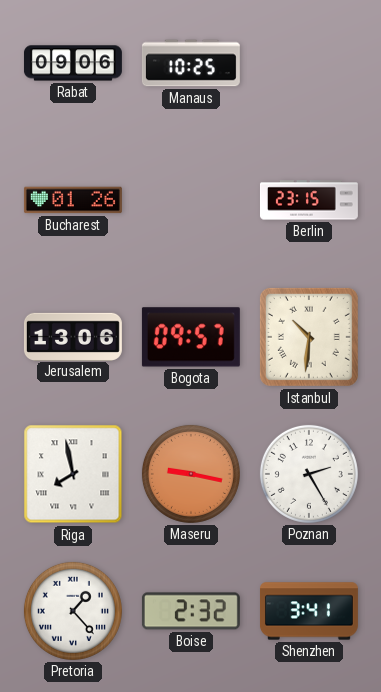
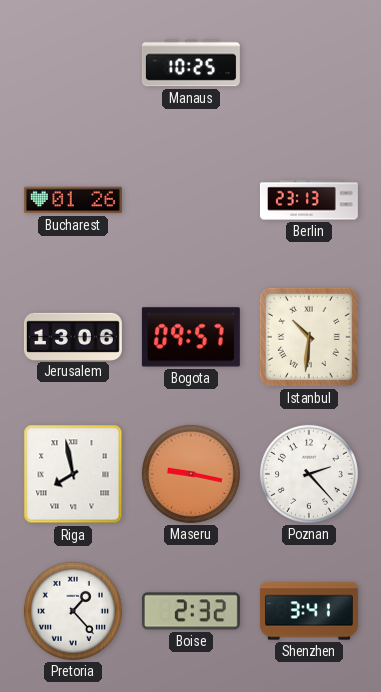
Rabat: 09:06 -> none
Berlin: 23:15 -> 23:13
Poznan: 2:25 -> 2:23
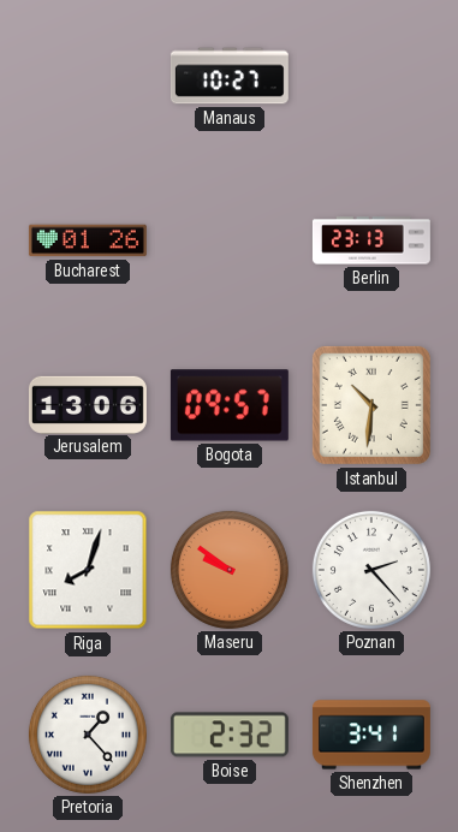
Manaus: 10:25 -> 10:27
Riga: 7:58 -> 8:03
Maseru: 9:17 -> 9:51
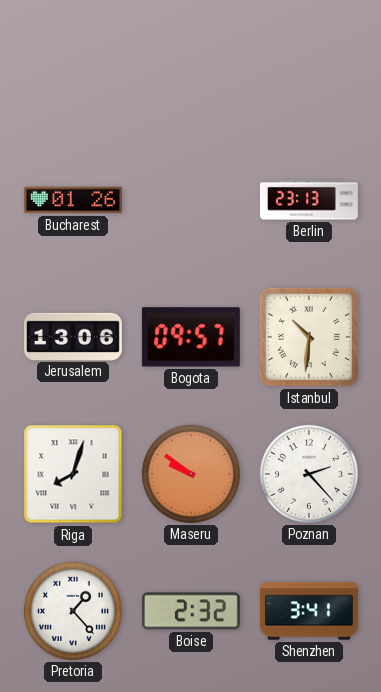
Manaus: 10:27 -> none
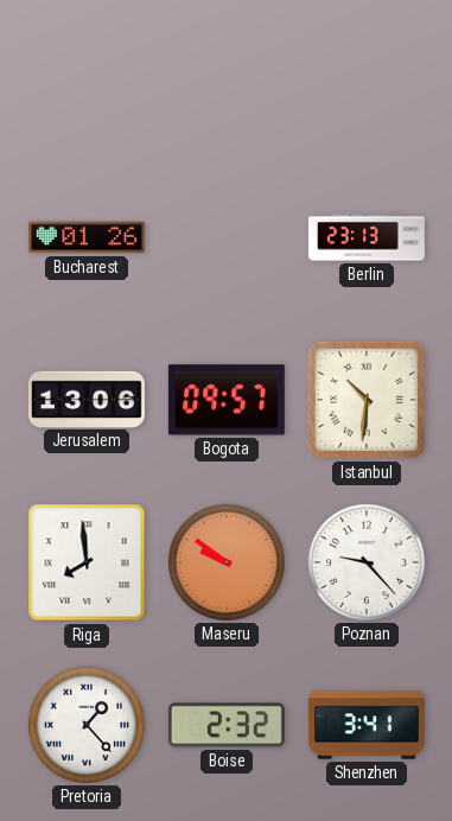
Riga: 8:03 -> 7:59
Poznan: 2:23 -> 9:23
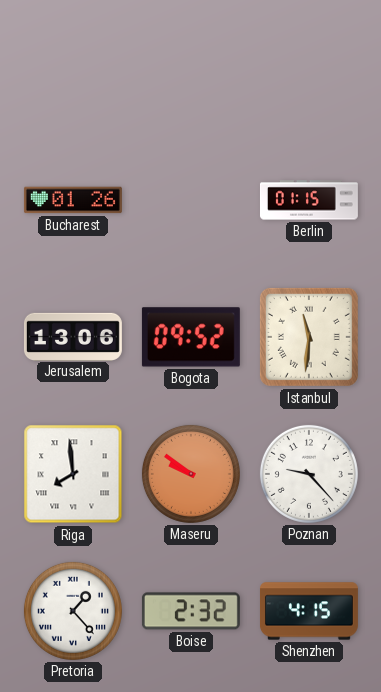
Berlin: 23:13 -> 01:15
Bogota: 09:57 -> 09:52
Istanbul: 10:31 -> 11:31
Shenzhen: 3:41 -> 4:15
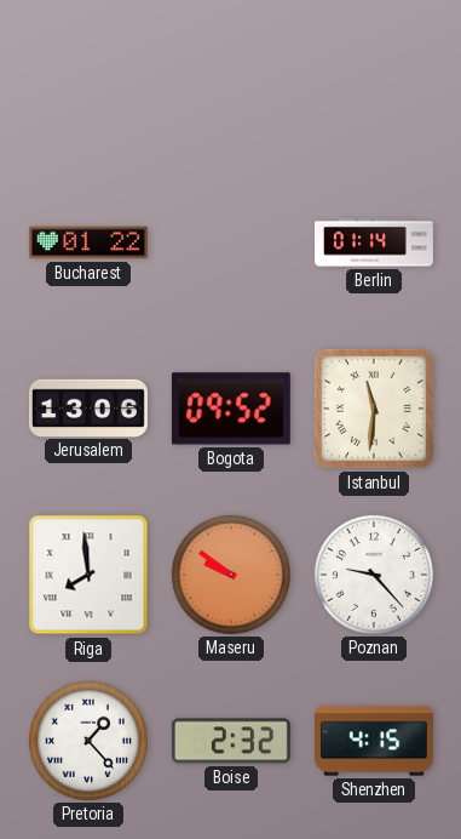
Bucharest: 01:26 -> 01:22
Berlin: 01:15 -> 01:14
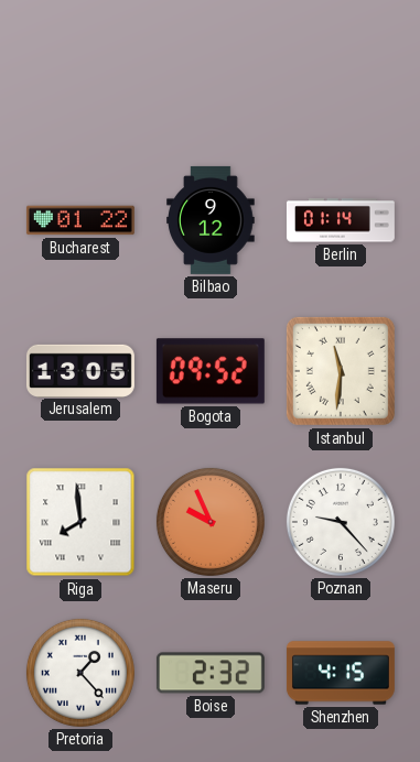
Bilbao: none -> 9:12
Jerusalem: 13:06 -> 13:05
Maseru: 9:51 -> 9:56
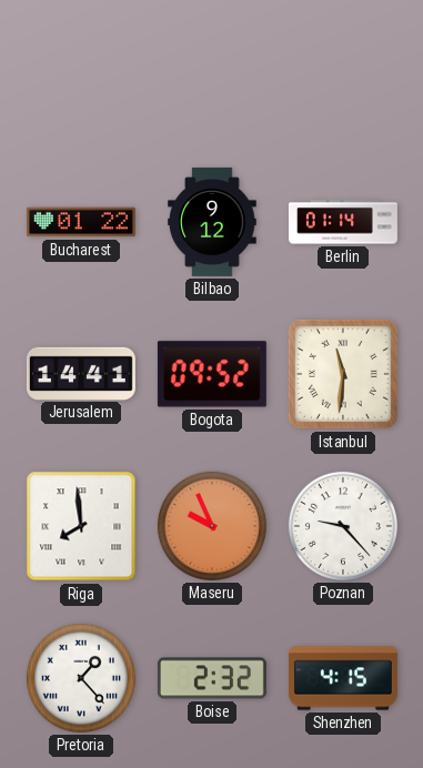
Jerusalem: 13:05 -> 14:41
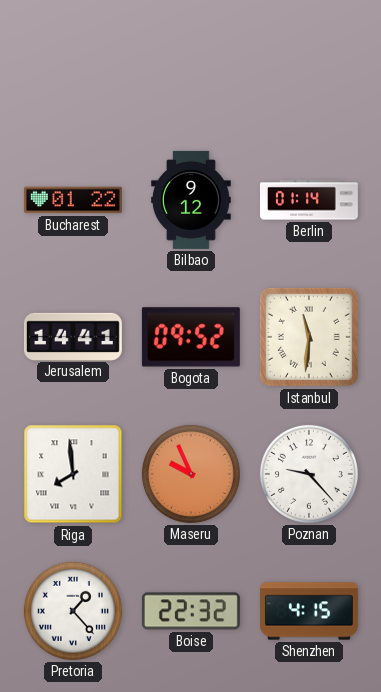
Boise: 2:32 -> 22:32
